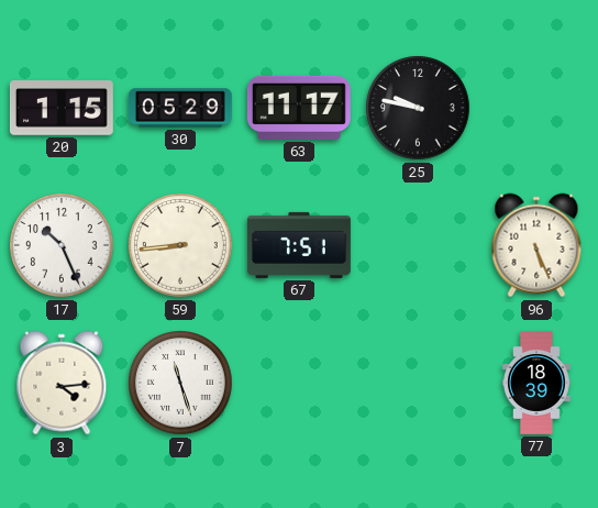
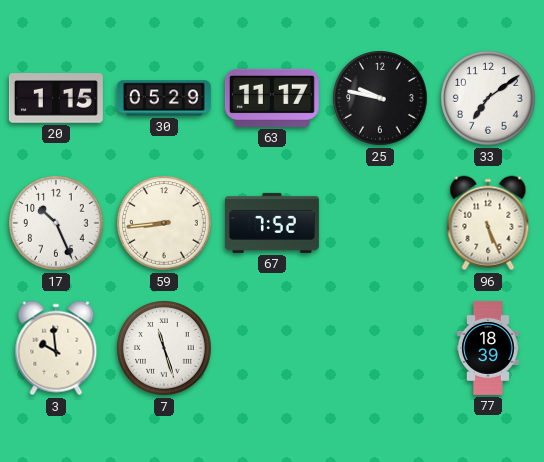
33: none -> 7:09
67: 7:51 -> 7:52
3: 4:14 -> 9:59
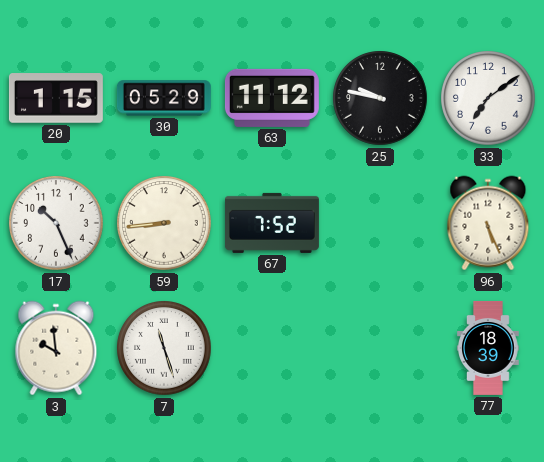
63: 11:17 -> 11:12
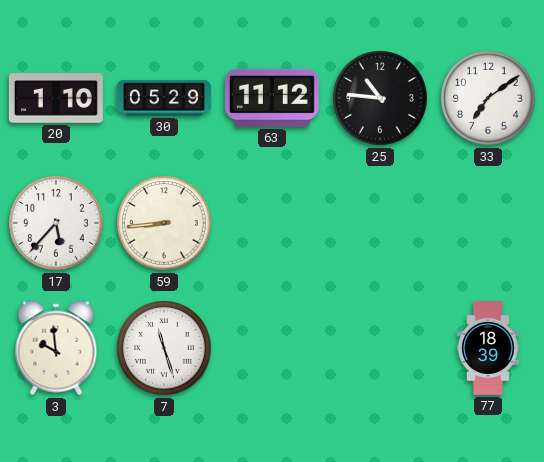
20: 1:15 -> 1:10
25: 9:47 -> 10:46
17: 10:26 -> 5:37
67: 7:52 -> none
96: 5:26 -> none
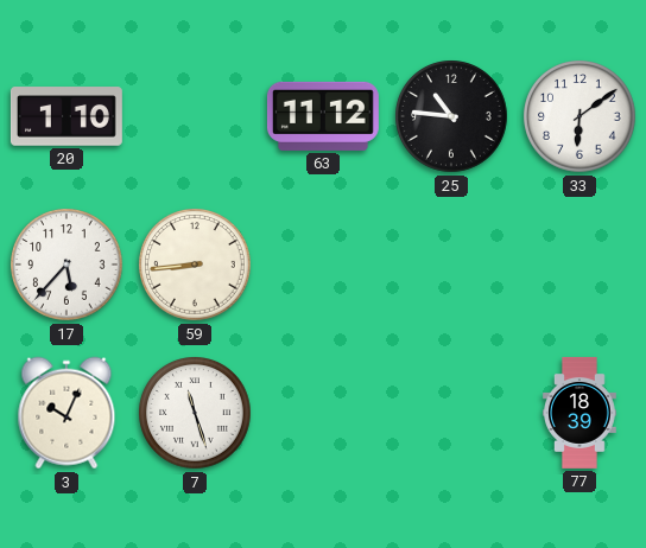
30: 05:29 -> none
33: 7:09 -> 6:09
3: 9:59 -> 10:04
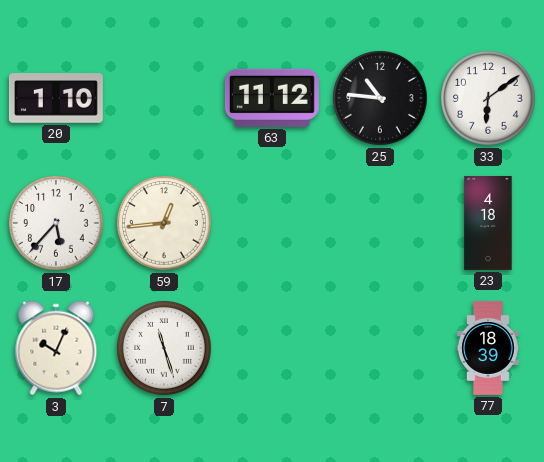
59: 8:44 -> 12:44
23: none -> 4:18
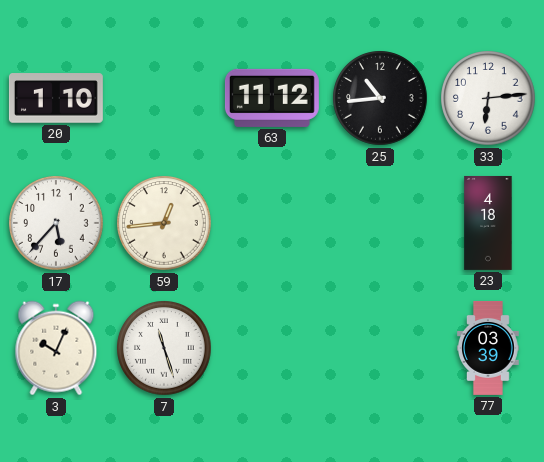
25: 10:46 -> 10:44
33: 6:09 -> 6:14
77: 18:39 -> 03:39
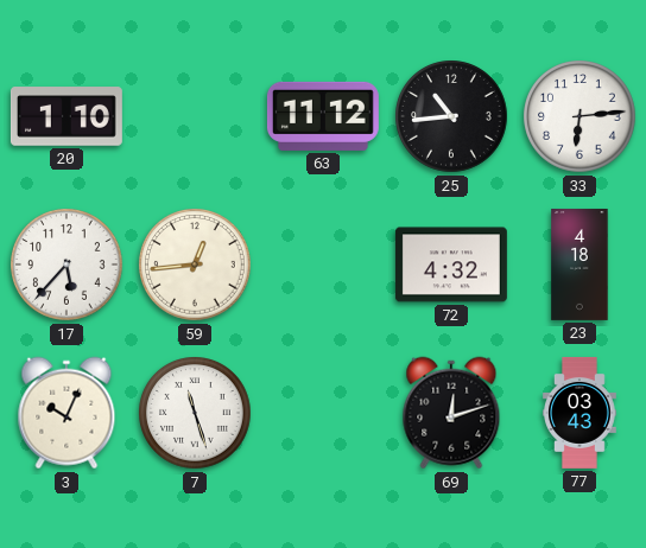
72: none -> 4:32
69: none -> 12:12
77: 03:39 -> 03:43
